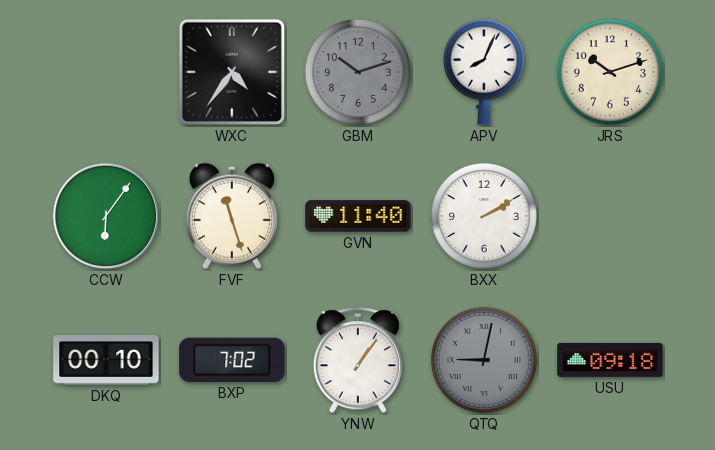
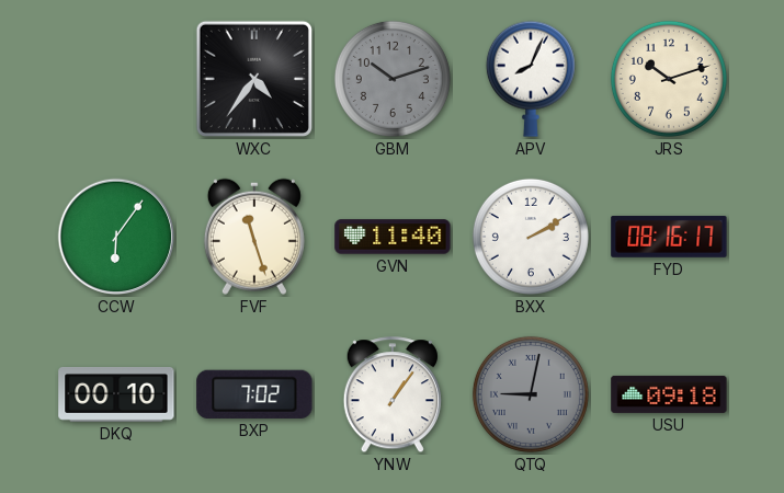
FYD: none -> 08:16
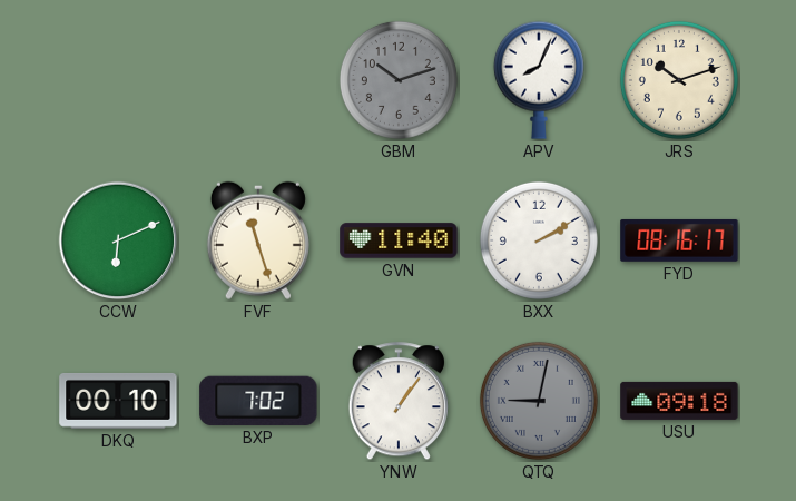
WXC: 4:36 -> none
CCW: 6:06 -> 6:11
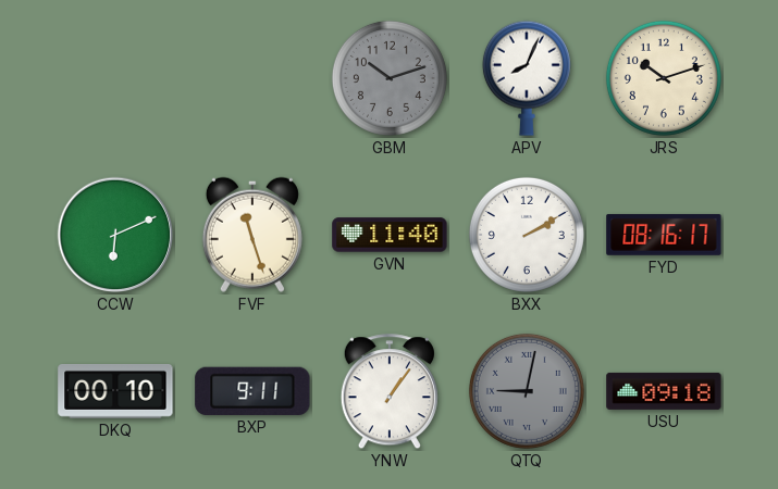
BXP: 7:02 -> 9:11
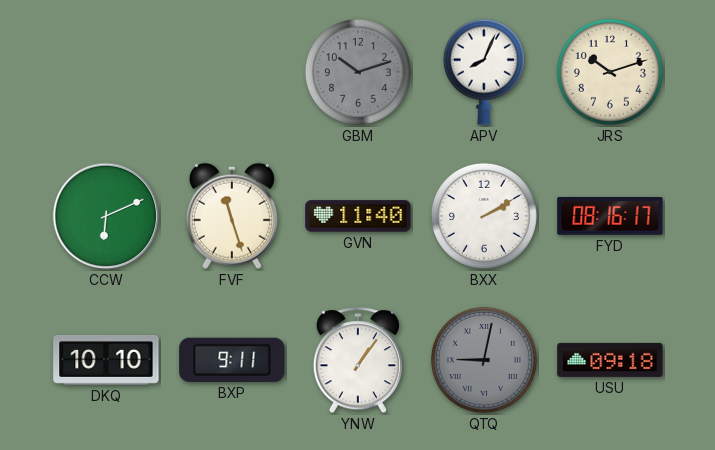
DKQ: 00:10 -> 10:10
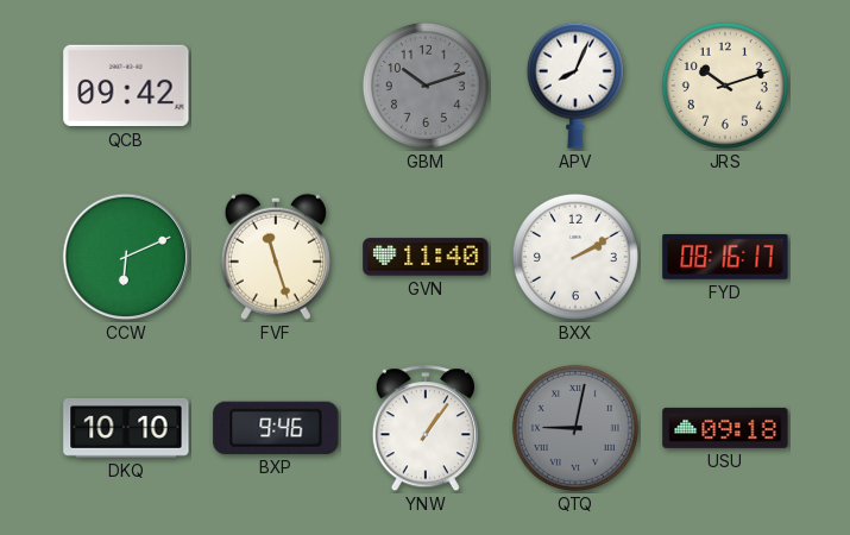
QCB: none -> 09:42
BXP: 9:11 -> 9:46
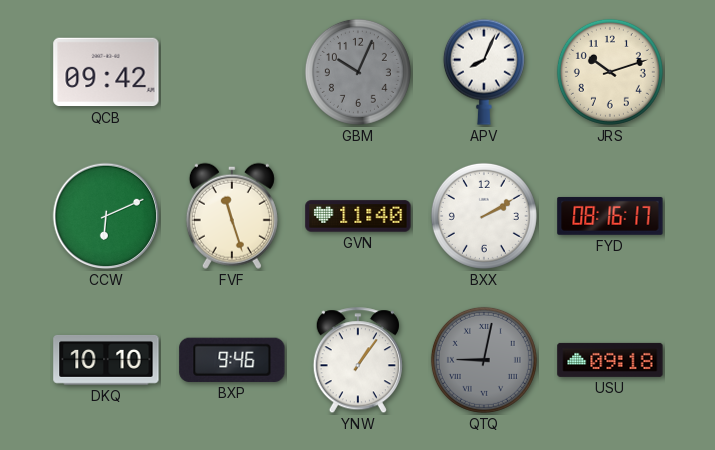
GBM: 10:12 -> 10:04
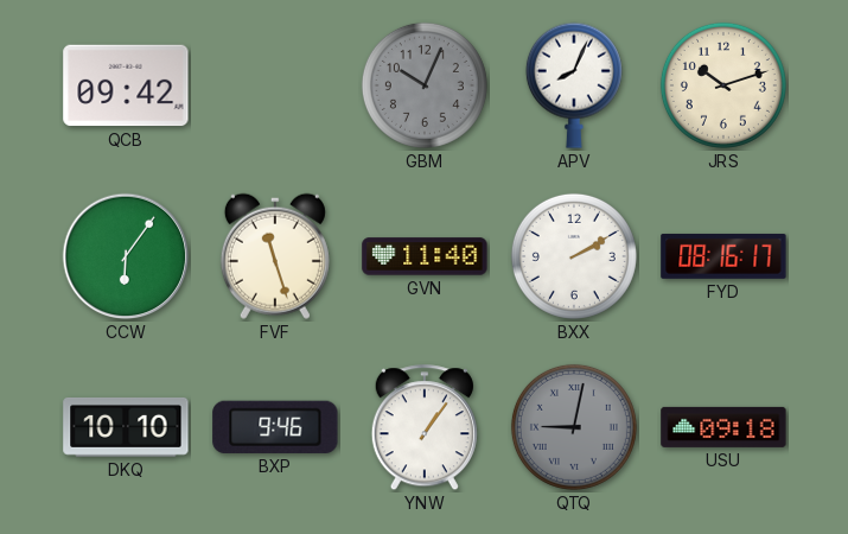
CCW: 6:11 -> 6:06
